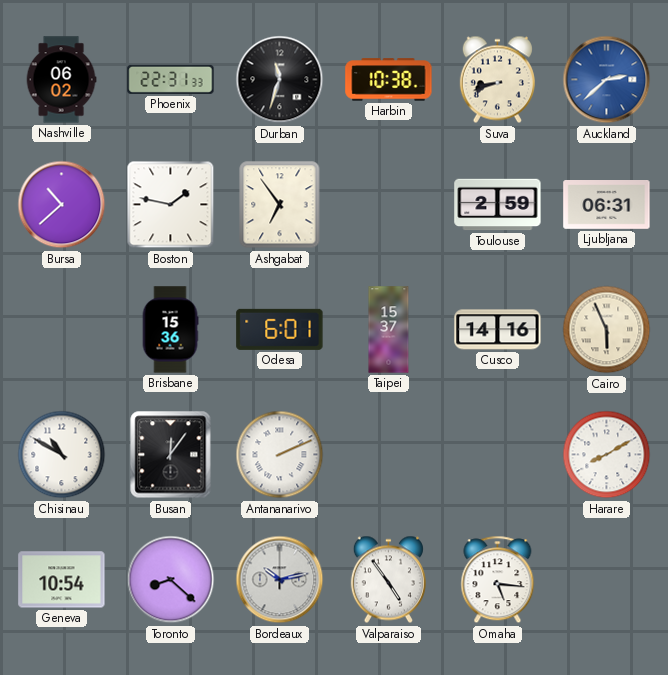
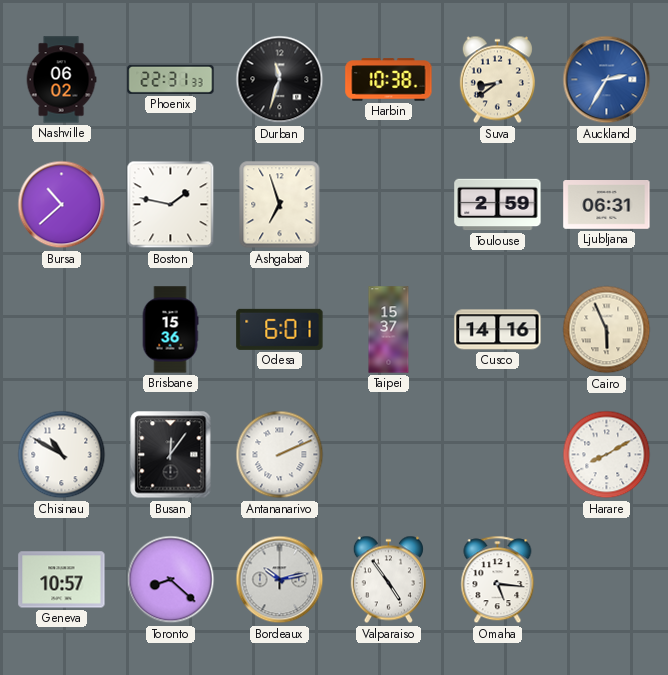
Suva: 8:42 -> 8:39
Auckland: 2:38 -> 2:35
Ashgabat: 6:54 -> 6:57
Geneva: 10:54 -> 10:57
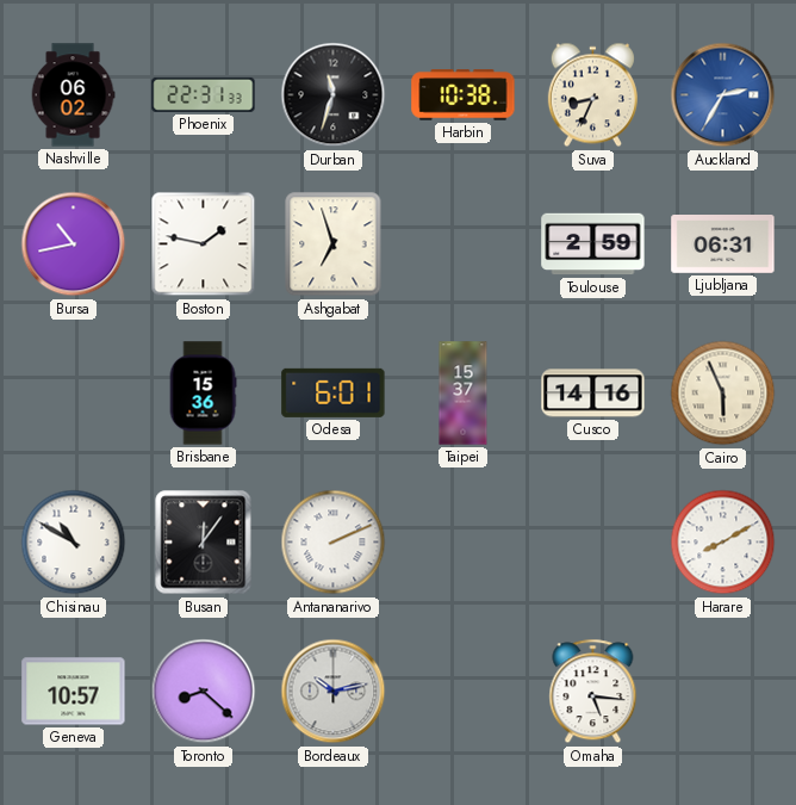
Suva: 8:39 -> 8:34
Bursa: 10:38 -> 10:43
Valparaiso: 4:54 -> none
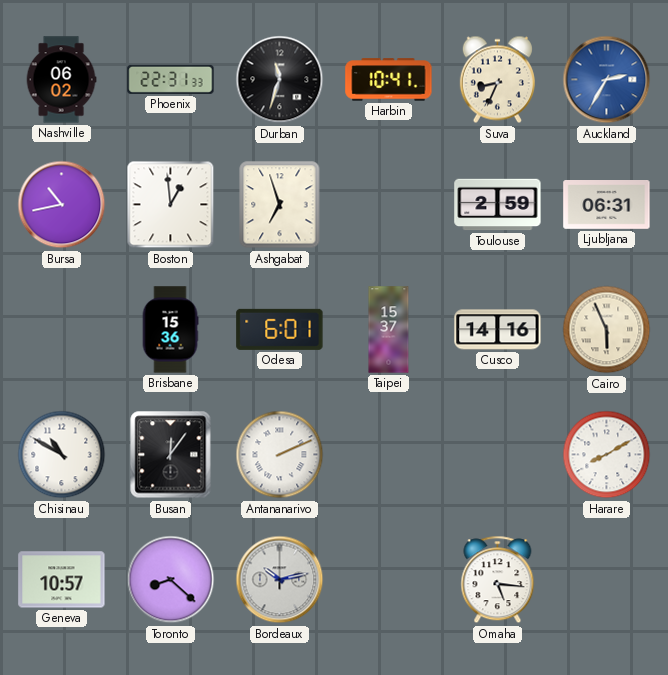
Harbin: 10:38 -> 10:41
Boston: 1:47 -> 12:59
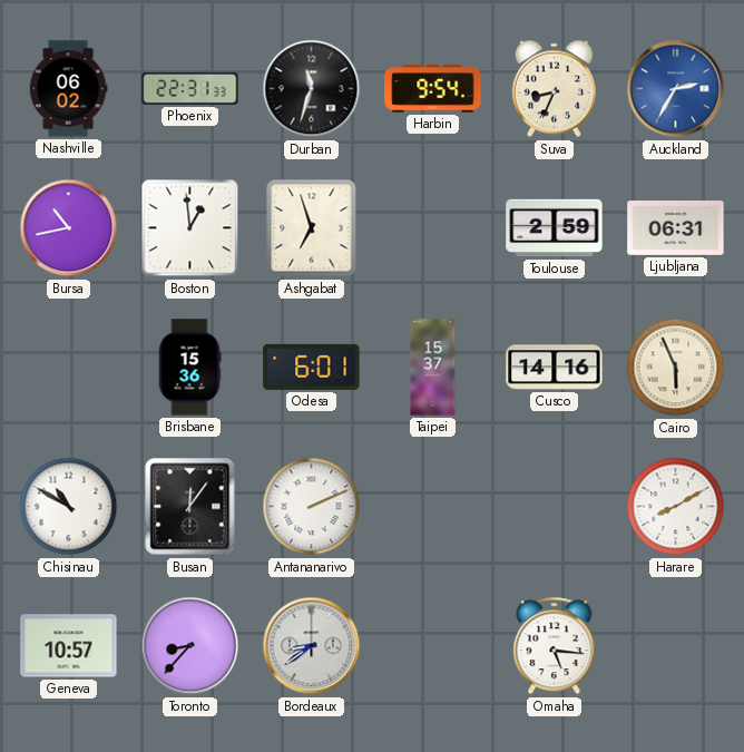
Harbin: 10:41 -> 9:54
Toronto: 8:22 -> 8:37
Bordeaux: 10:13 -> 8:39
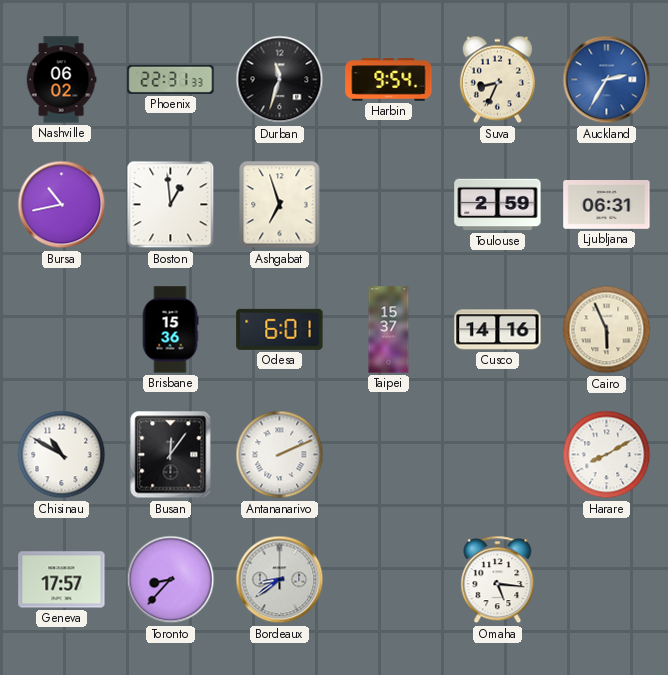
Geneva: 10:57 -> 17:57
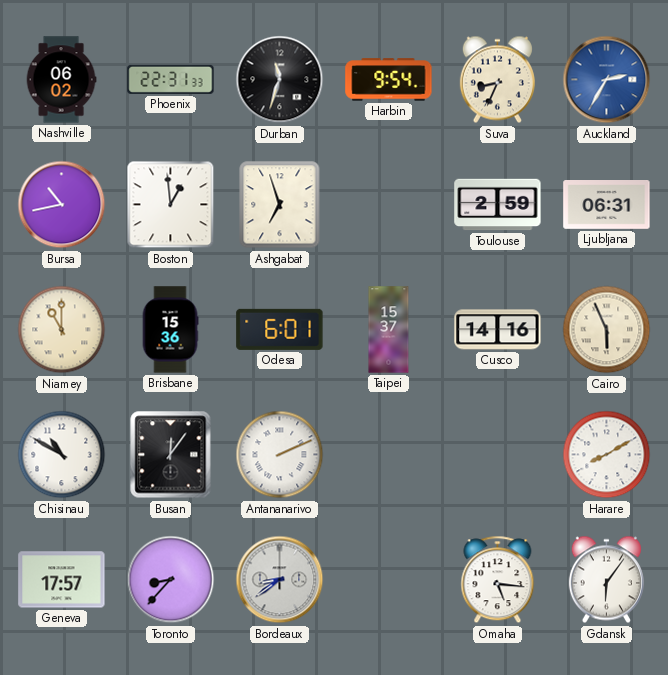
Niamey: none -> 11:00
Gdansk: none -> 6:06
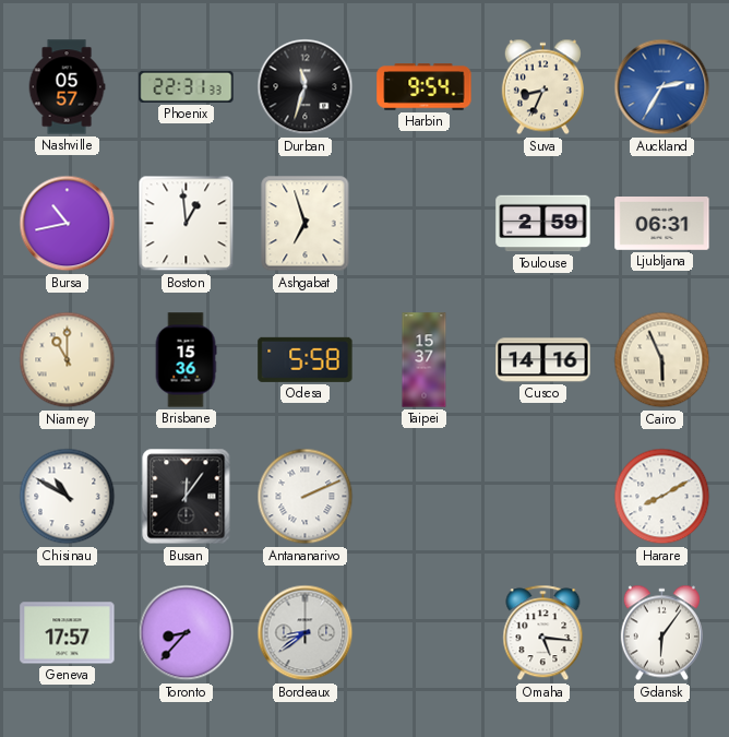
Nashville: 06:02 -> 05:57
Odesa: 6:01 -> 5:58
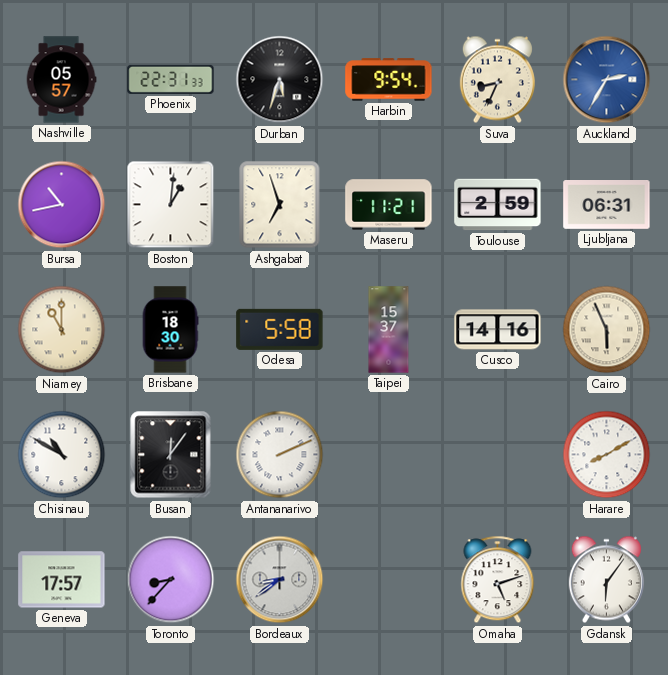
Durban: 11:33 -> 5:33
Boston: 12:59 -> 1:01
Maseru: none -> 11:21
Brisbane: 15:36 -> 18:30
Omaha: 5:16 -> 5:12
